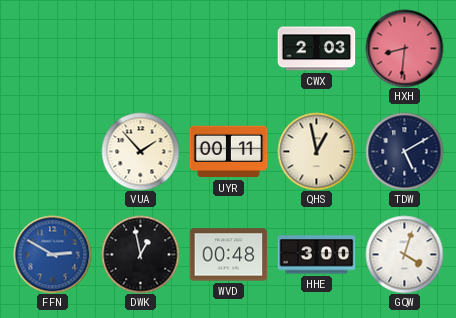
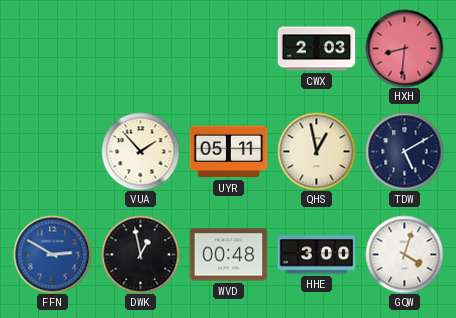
UYR: 00:11 -> 05:11
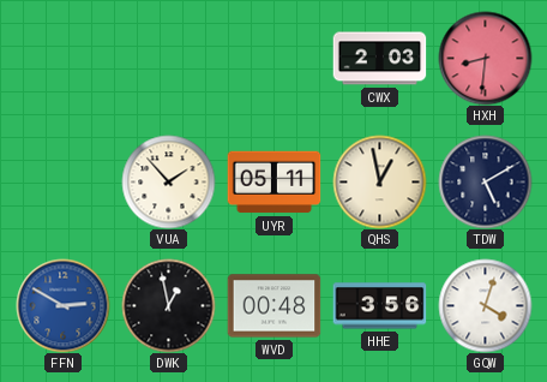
HHE: 3:00 -> 3:56
